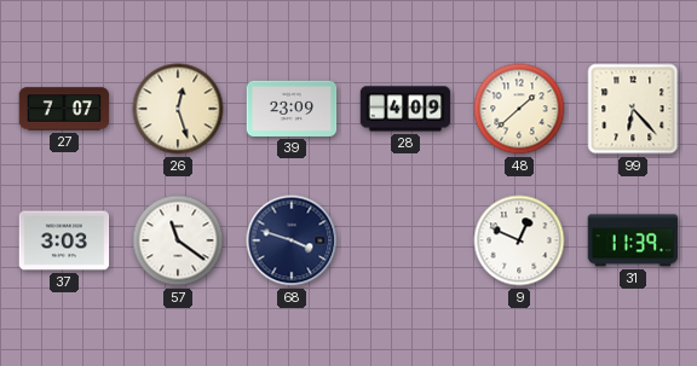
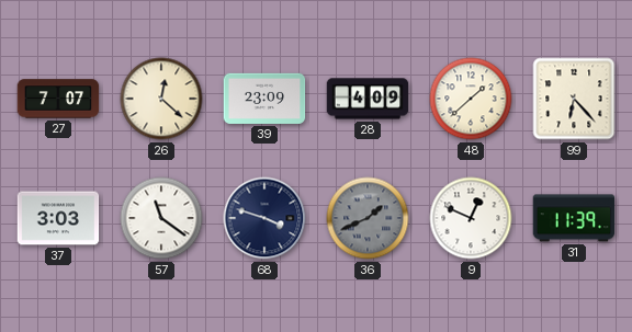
26: 12:27 -> 12:22
36: none -> 1:41
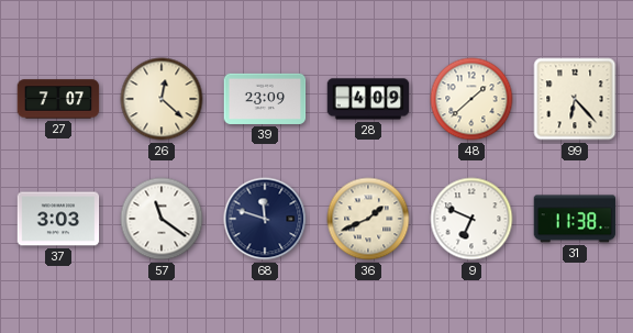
68: 3:48 -> 11:48
36 dial: grey -> cream
9: 12:49 -> 6:49
31: 11:39 -> 11:38
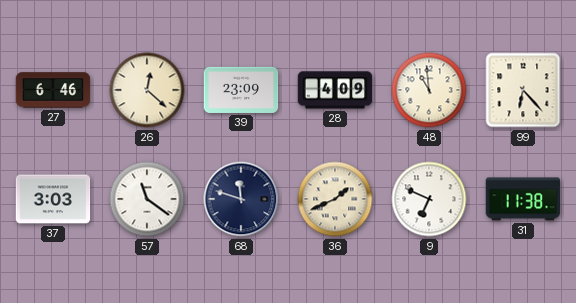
27: 7:07 -> 6:46
48: 1:38 -> 10:59
